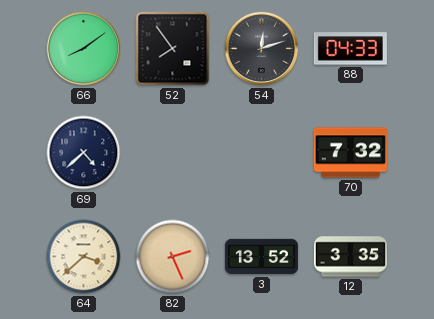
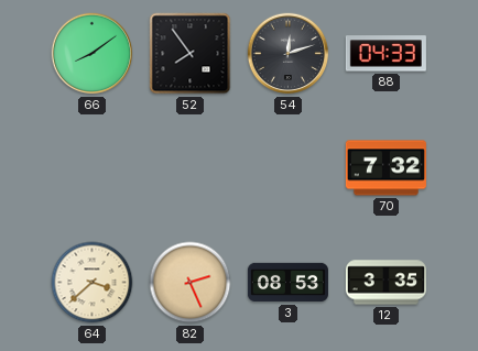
69: 4:38 -> none
3: 13:52 -> 08:53
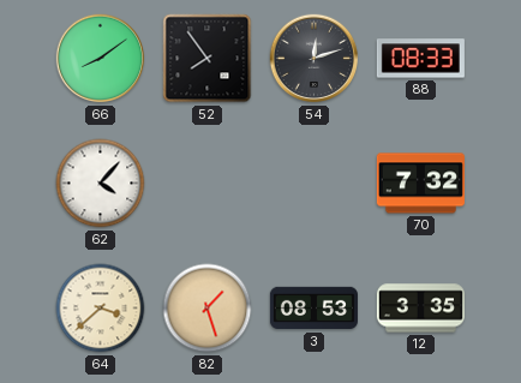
88: 04:33 -> 08:33
62: none -> 4:07
82: 2:26 -> 1:27
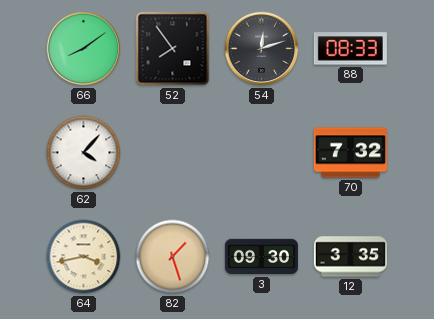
64: 3:38 -> 3:43
3: 08:53 -> 09:30
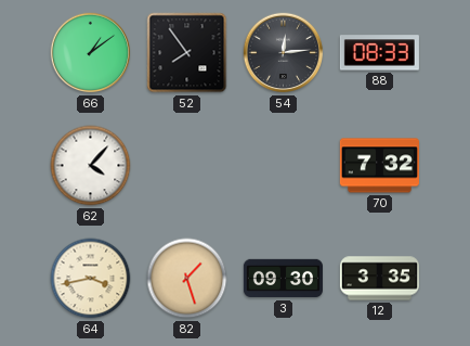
66: 8:09 -> 1:09
54: 12:12 -> 12:14
